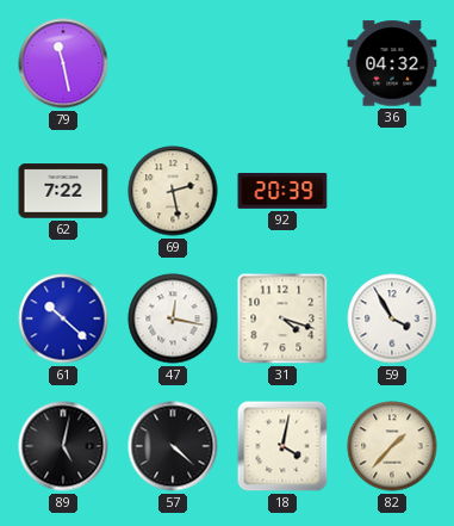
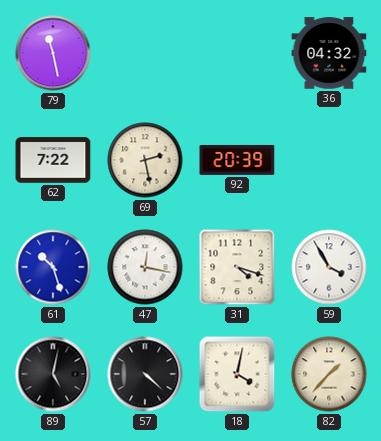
61: 10:22 -> 10:27
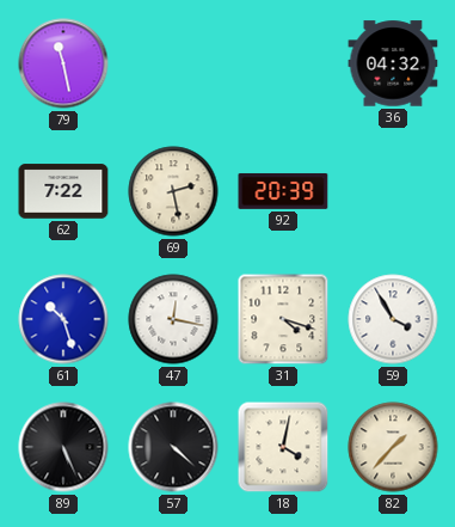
89: 5:02 -> 5:26
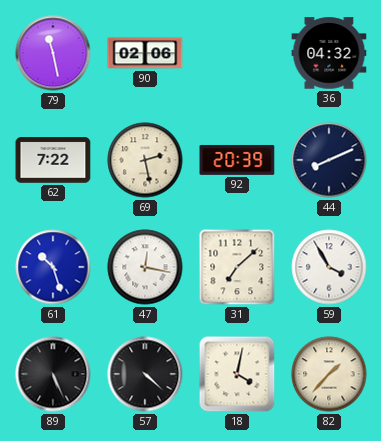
90: none -> 02:06
44: none -> 8:11
31: 4:18 -> 7:08
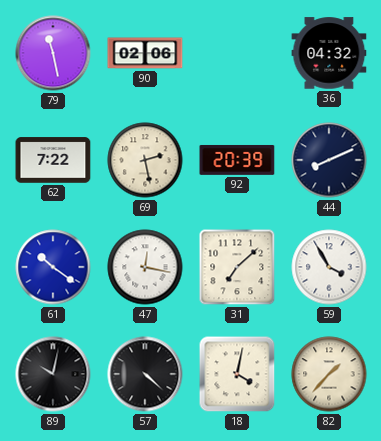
61: 10:27 -> 10:21
89: 5:26 -> 10:02
